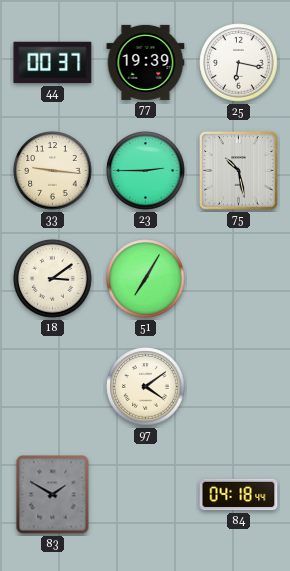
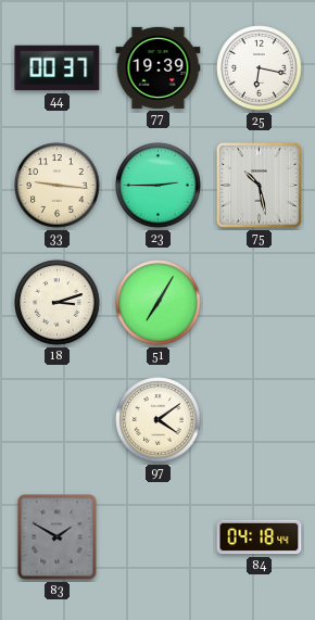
18: 3:09 -> 3:12
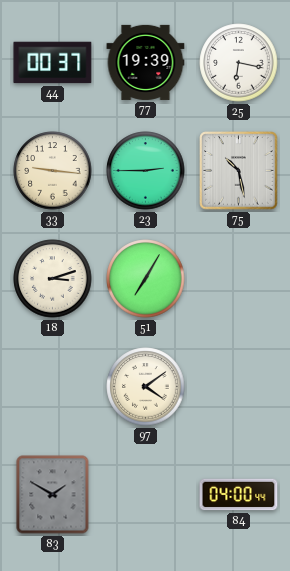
84: 04:18 -> 04:00
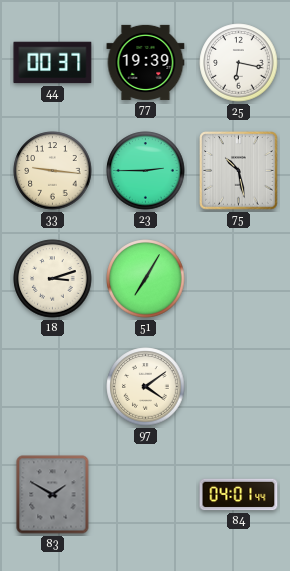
84: 04:00 -> 04:01
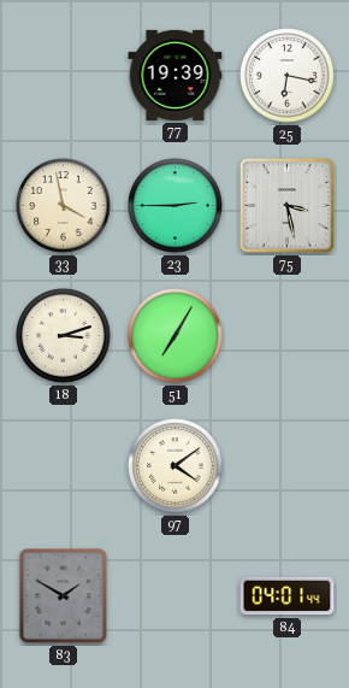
44: 00:37 -> none
33: 9:16 -> 3:58
75: 10:28 -> 3:28
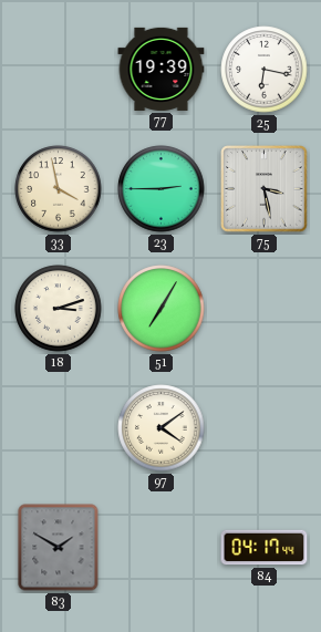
84: 04:01 -> 04:17
